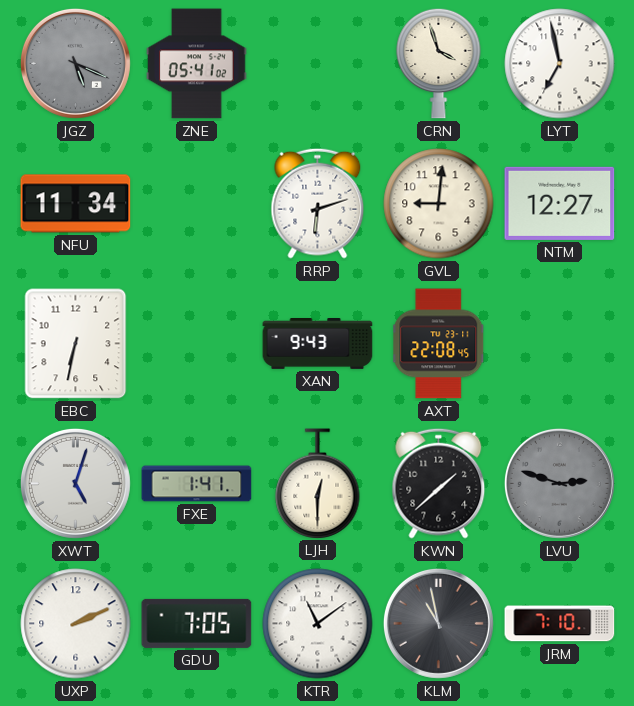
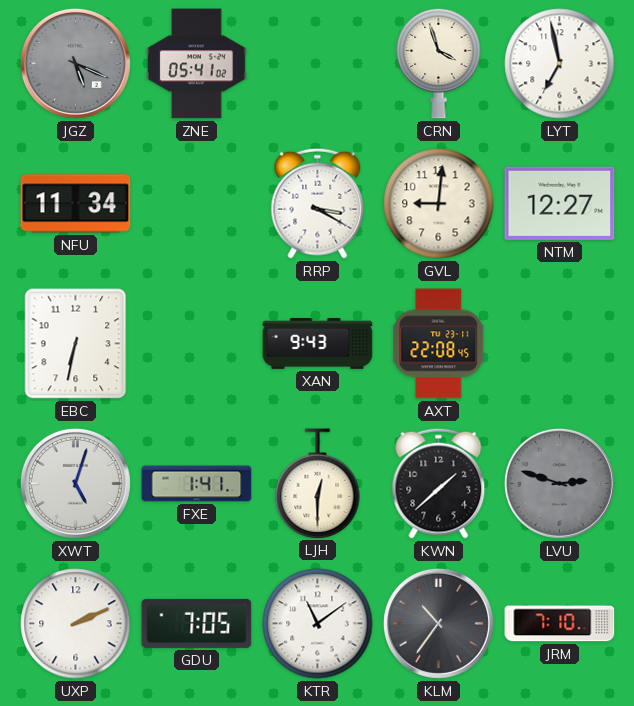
RRP: 6:12 -> 3:20
KLM: 10:58 -> 10:36
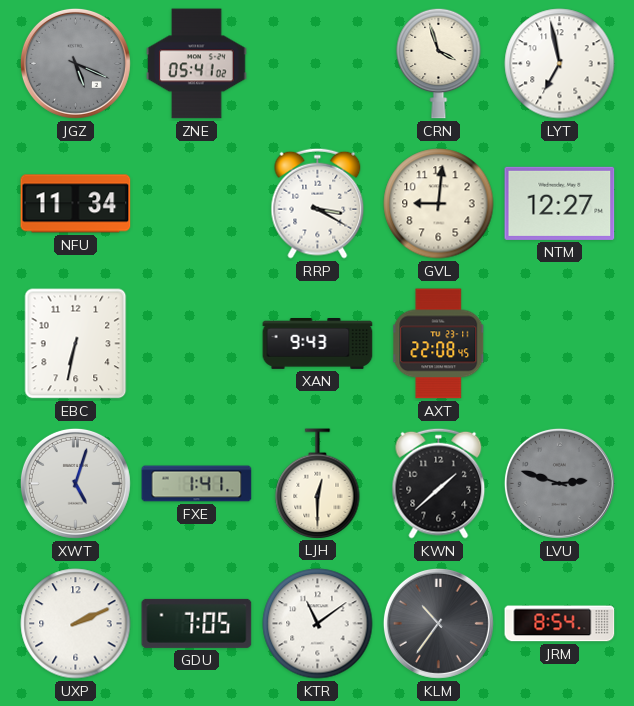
JRM: 7:10 -> 8:54
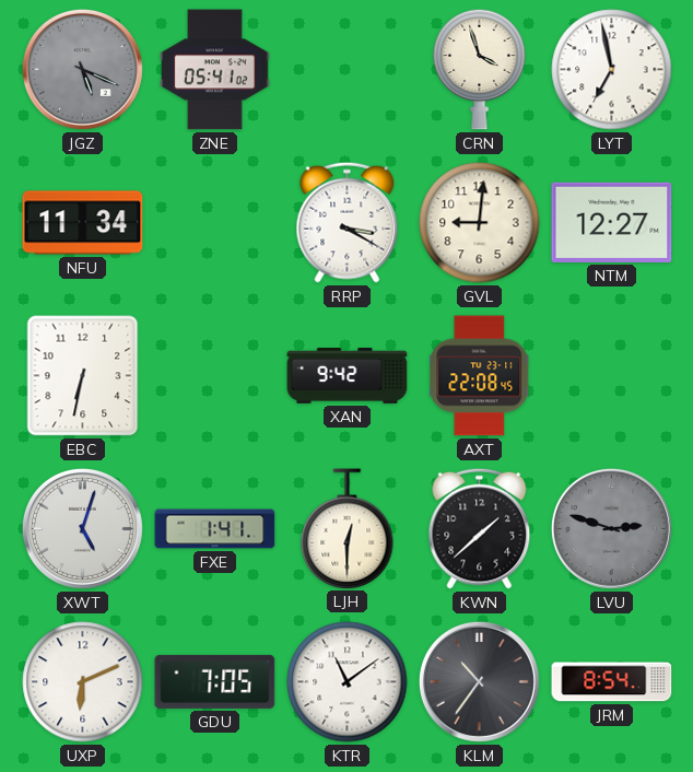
XAN: 9:43 -> 9:42
UXP: 2:11 -> 6:11
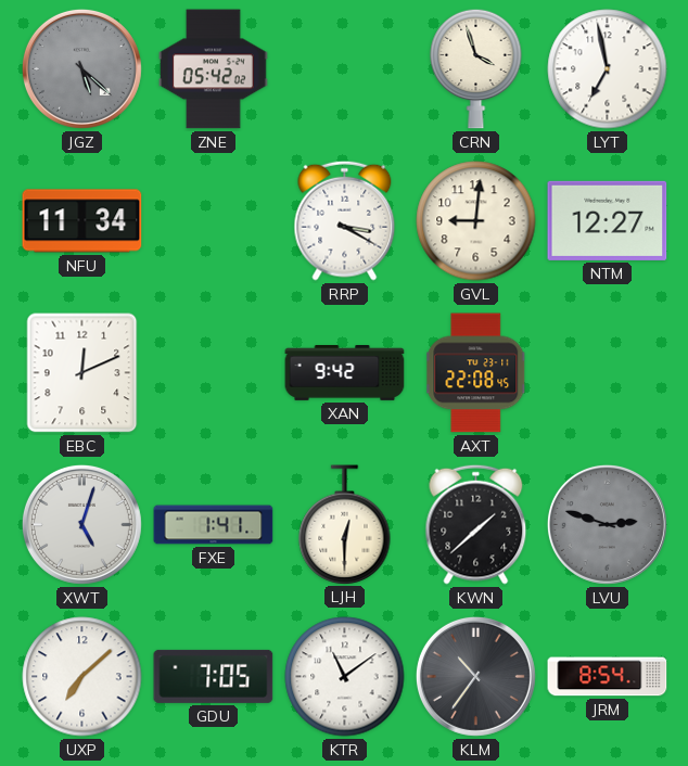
JGZ: 5:19 -> 5:22
ZNE: 05:41 -> 05:42
EBC: 6:32 -> 12:11
UXP: 6:11 -> 7:08
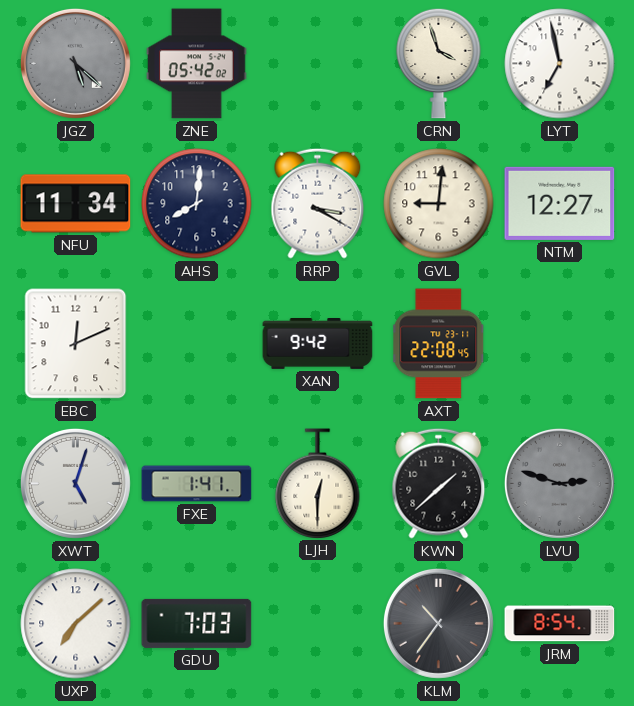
AHS: none -> 8:01
GDU: 7:05 -> 7:03
KTR: 11:09 -> none
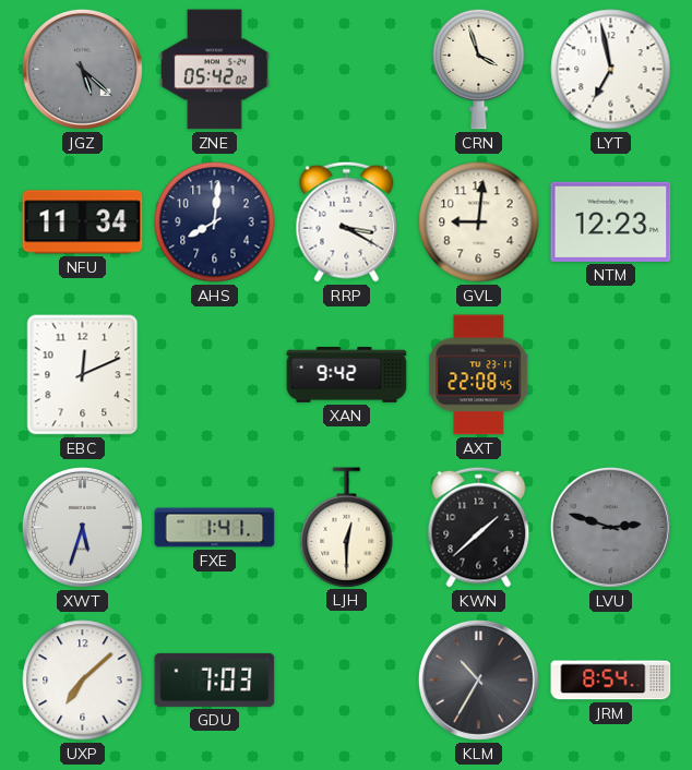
NTM: 12:27 -> 12:23
XWT: 5:03 -> 5:33
KLM: 10:36 -> 10:35
